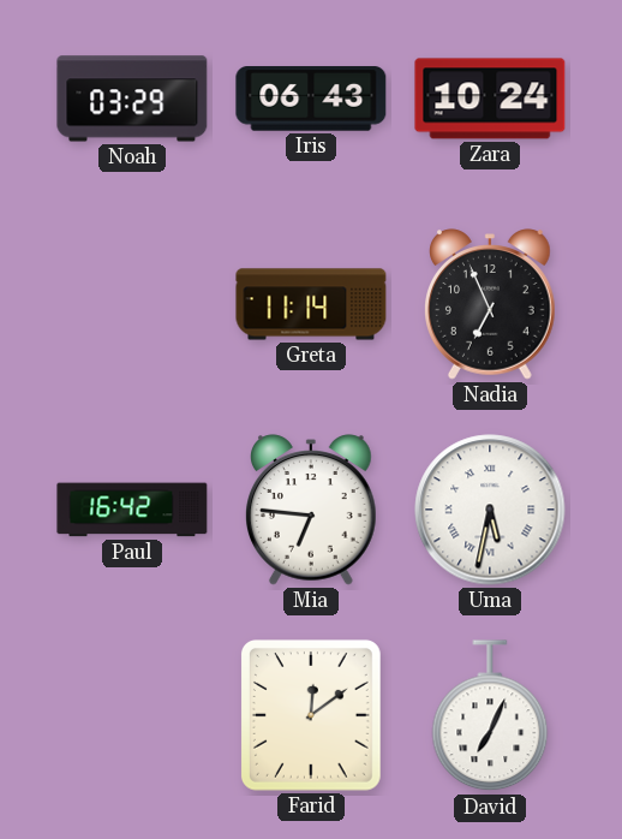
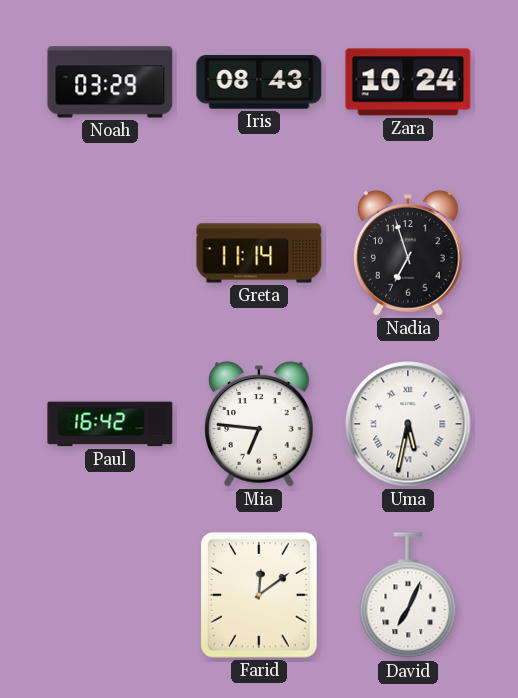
Iris: 06:43 -> 08:43
Nadia: 6:56 -> 6:57
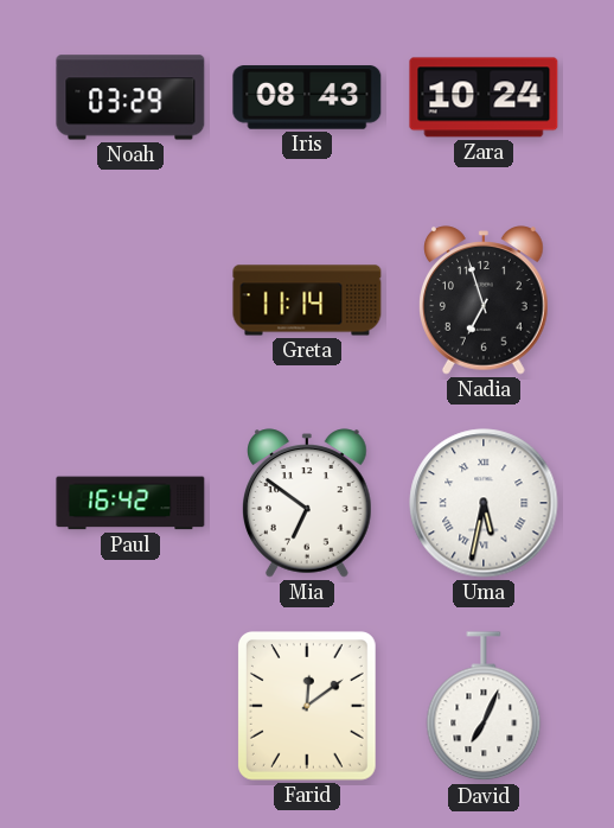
Mia: 6:46 -> 6:51
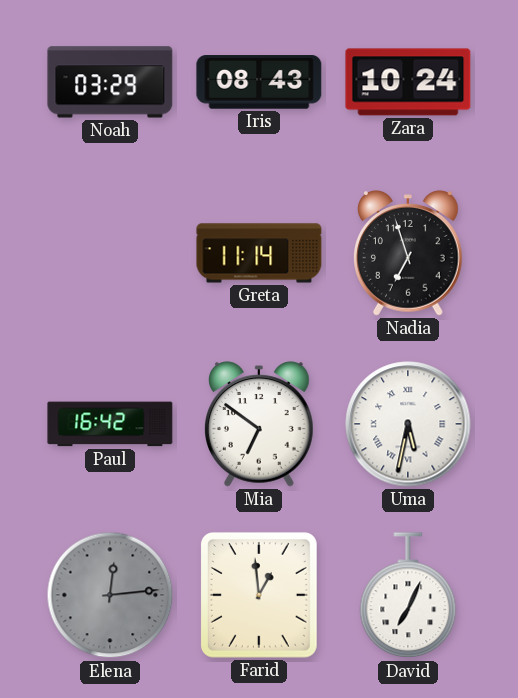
Elena: none -> 12:14
Farid: 12:09 -> 12:59
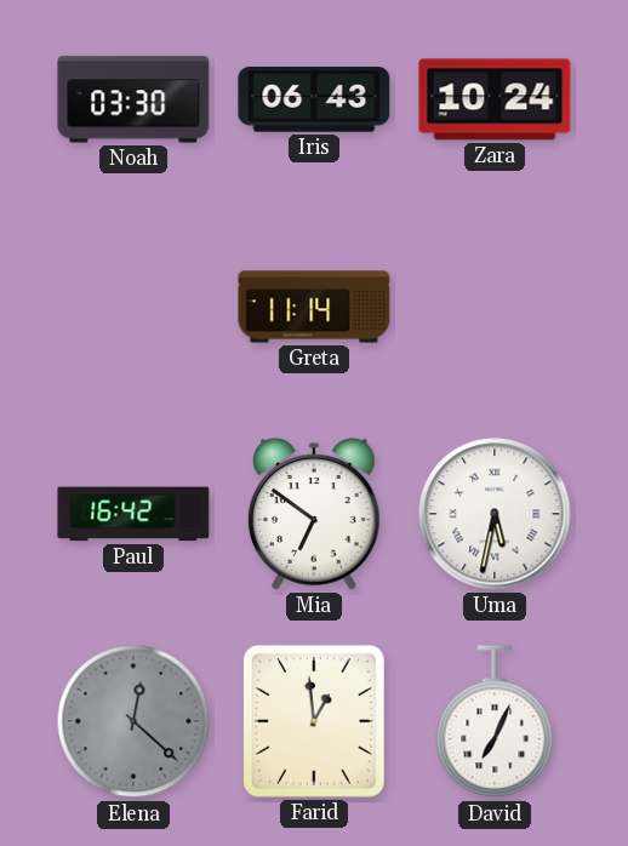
Noah: 03:29 -> 03:30
Iris: 08:43 -> 06:43
Nadia: 6:57 -> none
Elena: 12:14 -> 12:22
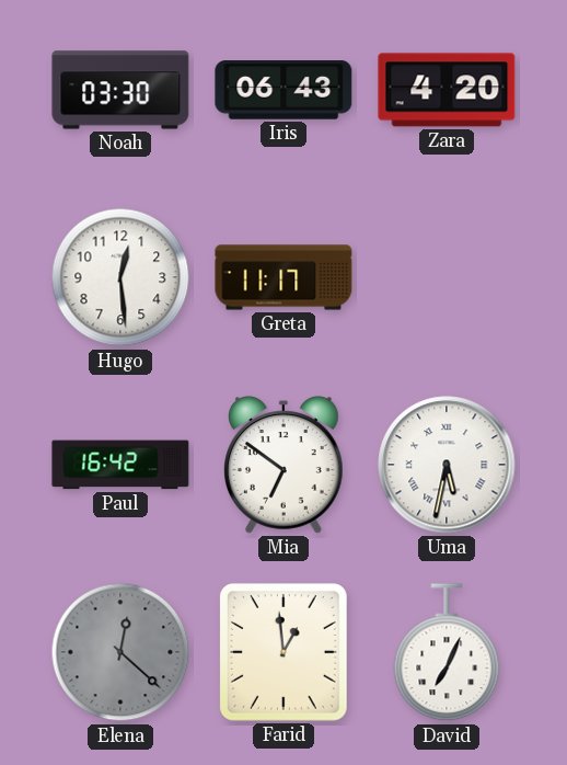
Zara: 10:24 -> 4:20
Hugo: none -> 12:29
Greta: 11:14 -> 11:17
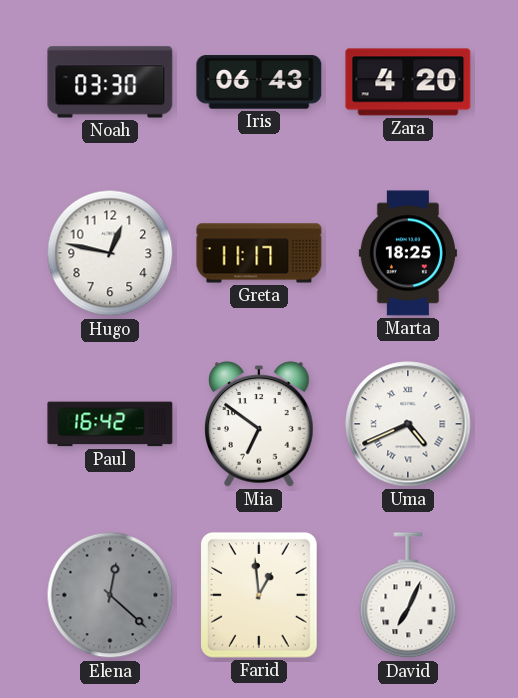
Hugo: 12:29 -> 12:47
Marta: none -> 18:25
Uma: 5:32 -> 4:41
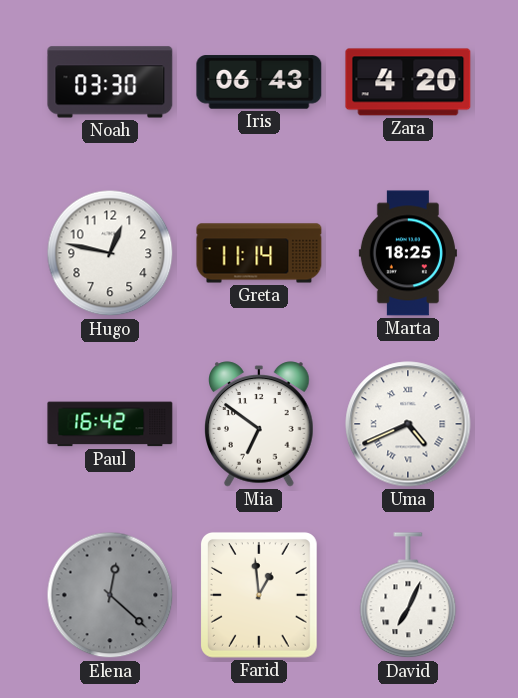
Greta: 11:17 -> 11:14
